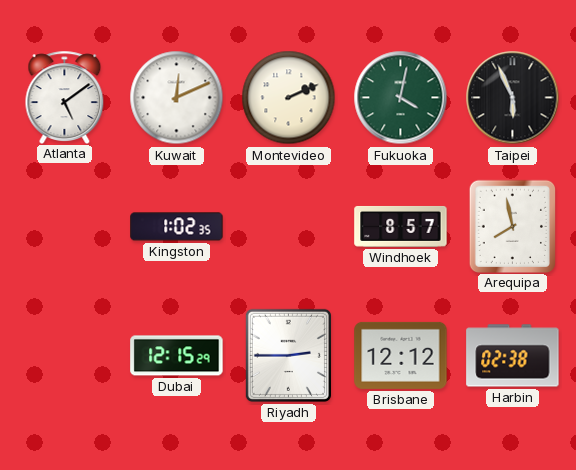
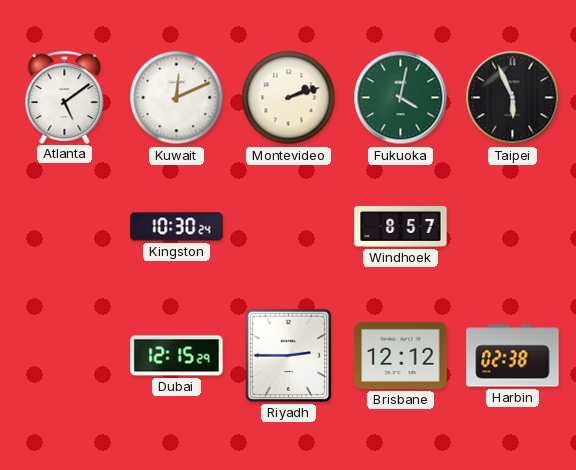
Montevideo: 2:11 -> 2:12
Kingston: 1:02 -> 10:30
Arequipa: 7:58 -> none
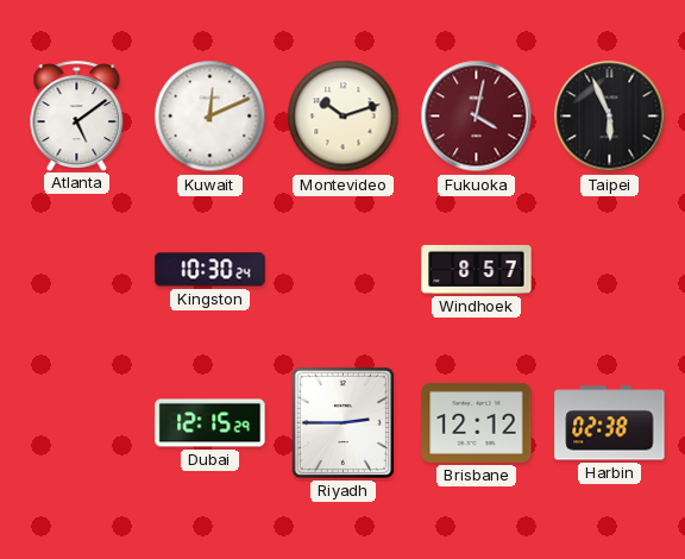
Montevideo: 2:12 -> 10:12
Fukuoka dial: green -> burgundy
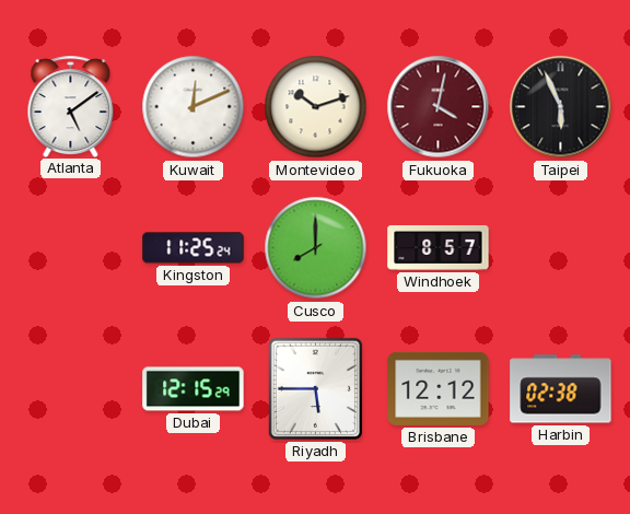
Kingston: 10:30 -> 11:25
Cusco: none -> 8:00
Riyadh: 2:45 -> 5:45
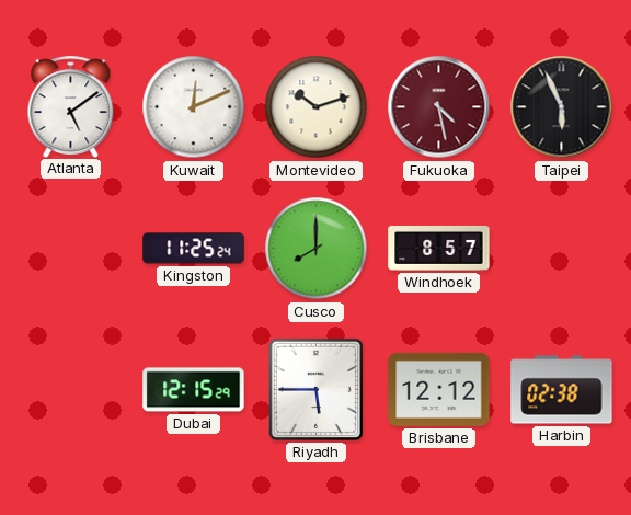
Fukuoka: 4:02 -> 4:28
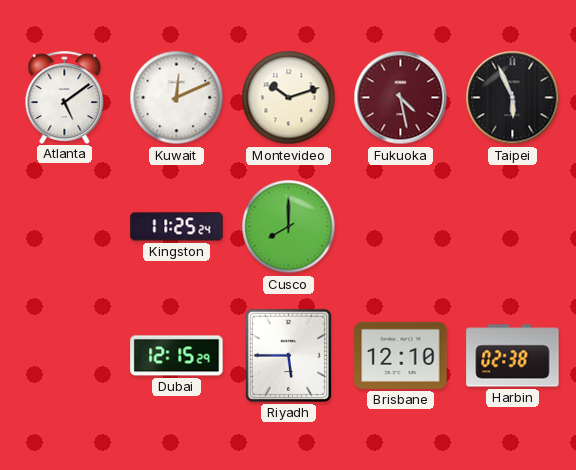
Windhoek: 8:57 -> none
Brisbane: 12:12 -> 12:10
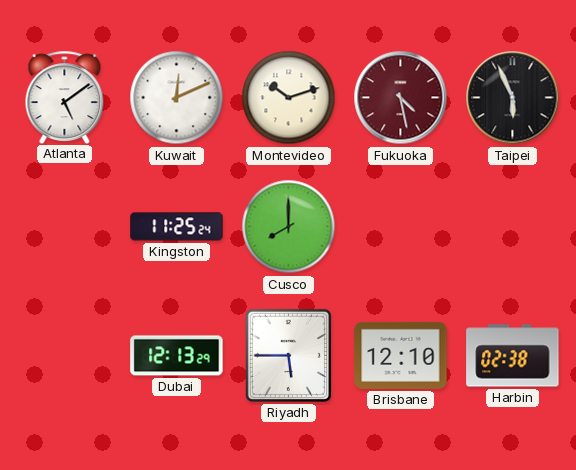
Dubai: 12:15 -> 12:13
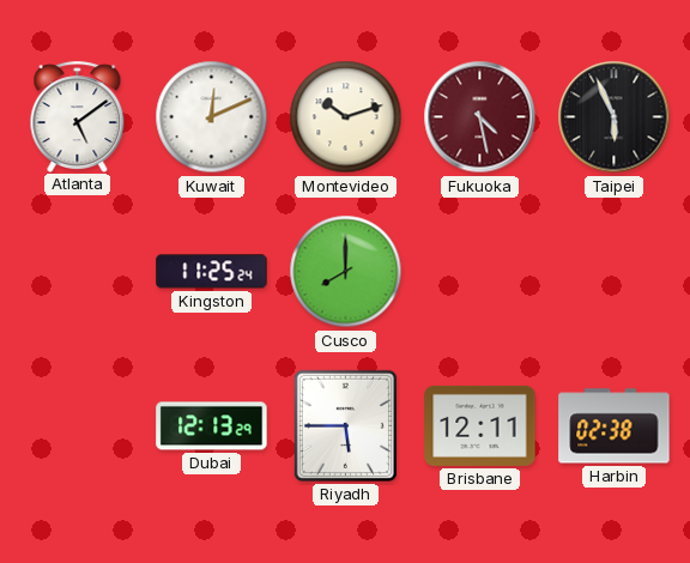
Brisbane: 12:10 -> 12:11
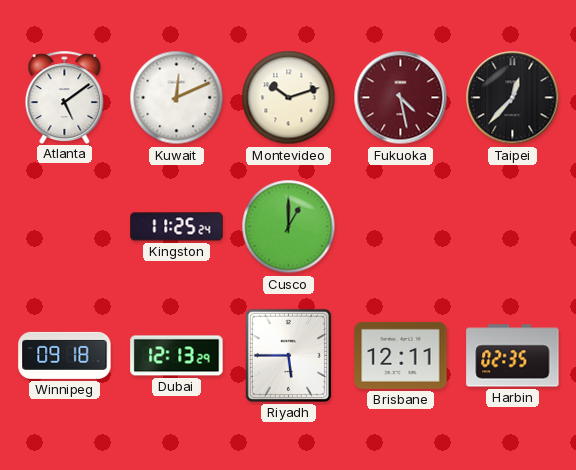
Taipei: 5:56 -> 12:37
Cusco: 8:00 -> 1:00
Winnipeg: none -> 09:18
Harbin: 02:38 -> 02:35
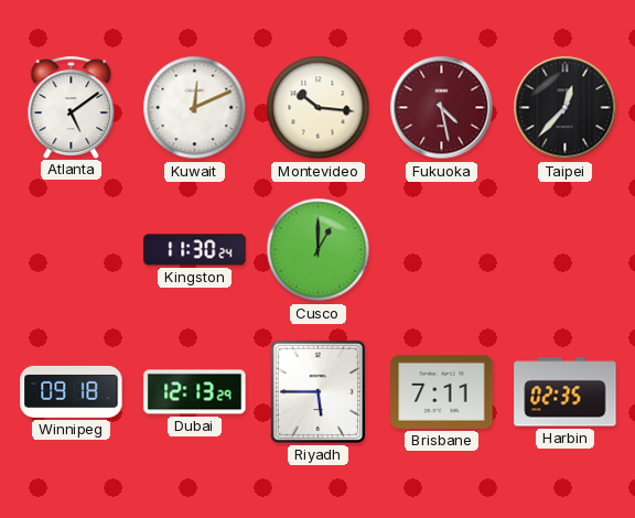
Montevideo: 10:12 -> 10:16
Kingston: 11:25 -> 11:30
Brisbane: 12:11 -> 7:11
